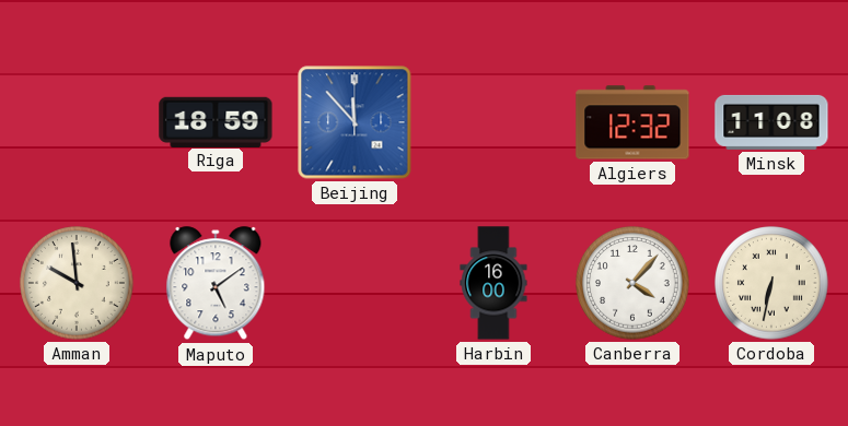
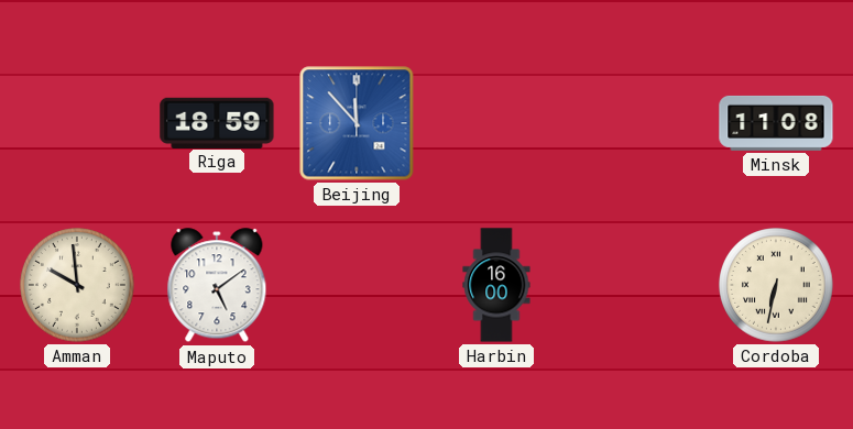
Algiers: 12:32 -> none
Canberra: 4:07 -> none
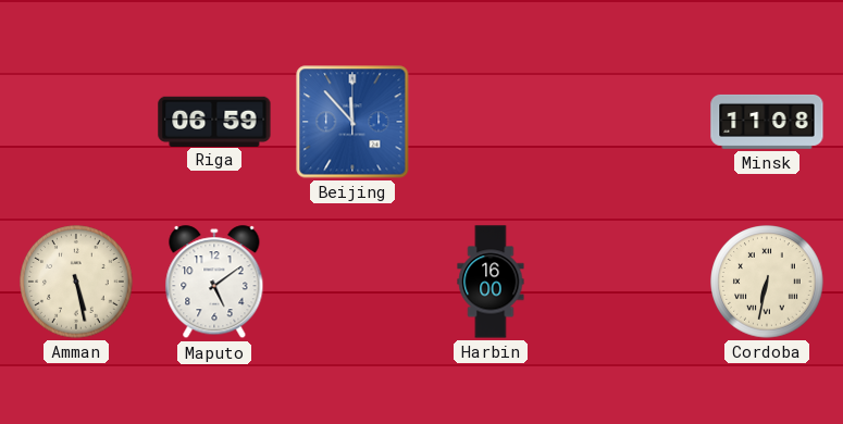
Riga: 18:59 -> 06:59
Amman: 9:59 -> 5:28
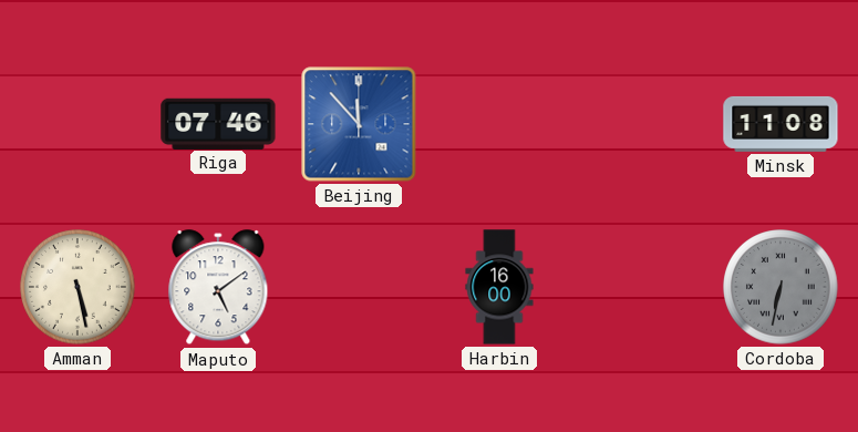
Riga: 06:59 -> 07:46
Cordoba dial: cream -> grey
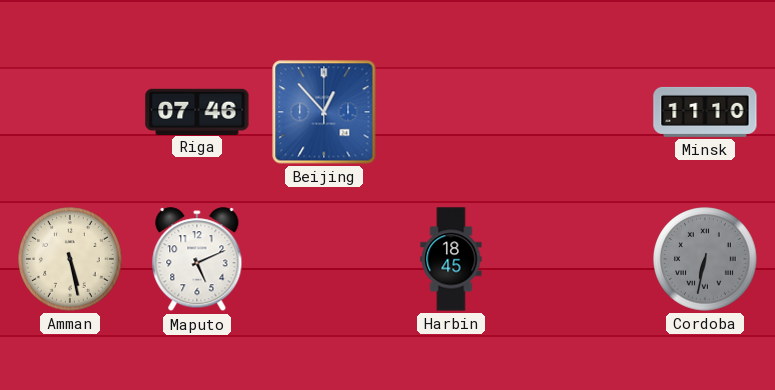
Beijing: 11:53 -> 12:53
Minsk: 11:08 -> 11:10
Maputo: 5:09 -> 5:11
Harbin: 16:00 -> 18:45
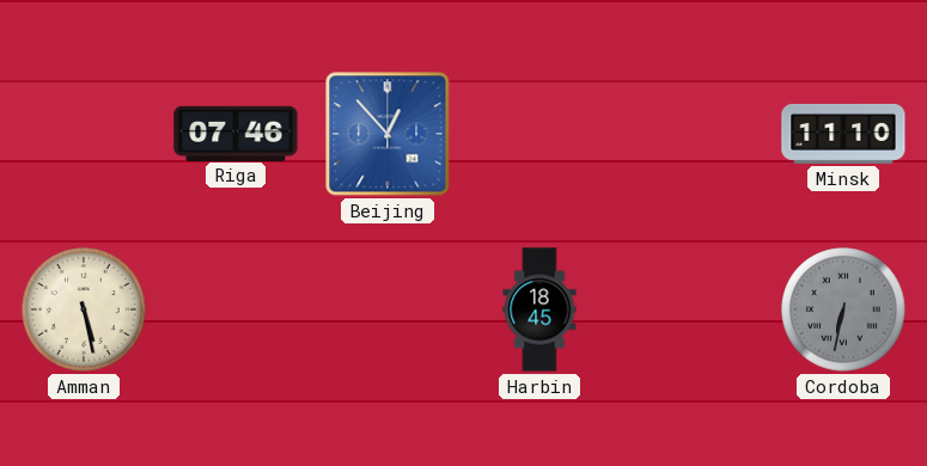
Maputo: 5:11 -> none
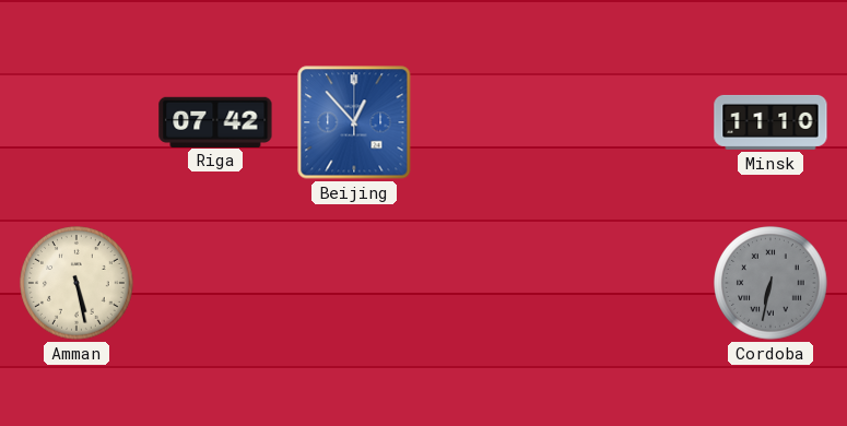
Riga: 07:46 -> 07:42
Harbin: 18:45 -> none
